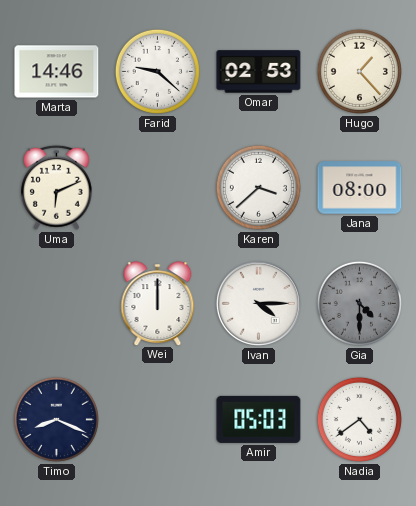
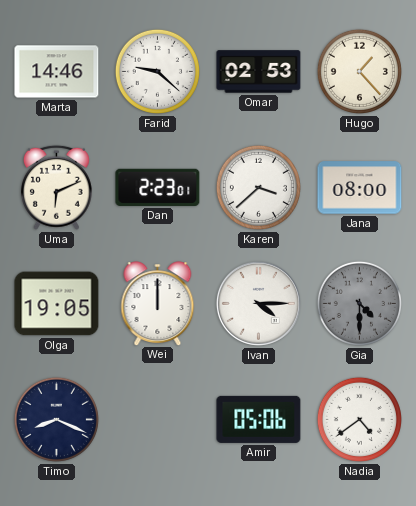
Dan: none -> 2:23
Olga: none -> 19:05
Amir: 05:03 -> 05:06
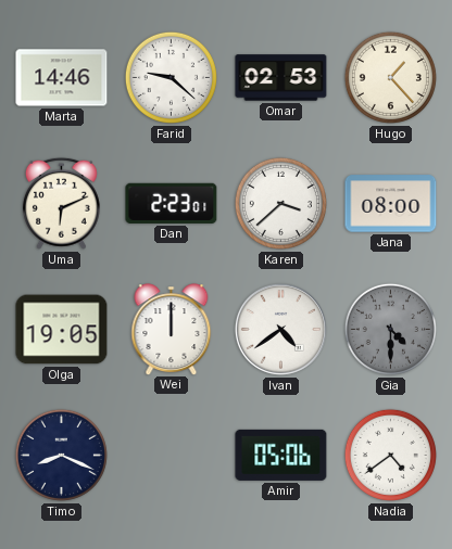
Ivan: 4:15 -> 4:39
